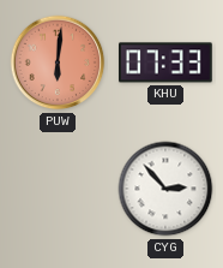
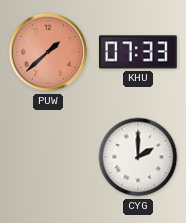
PUW: 6:01 -> 1:38
CYG: 2:53 -> 2:00
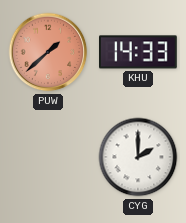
KHU: 07:33 -> 14:33
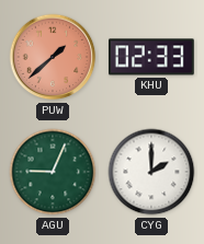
KHU: 14:33 -> 02:33
AGU: none -> 9:04
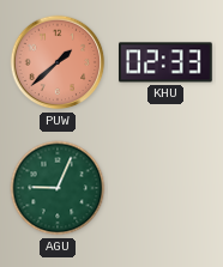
CYG: 2:00 -> none
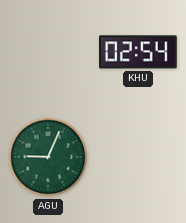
PUW: 1:38 -> none
KHU: 02:33 -> 02:54
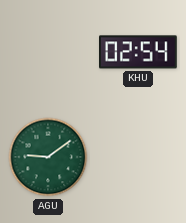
AGU: 9:04 -> 9:09
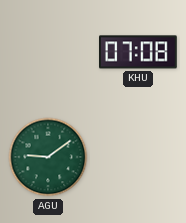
KHU: 02:54 -> 07:08
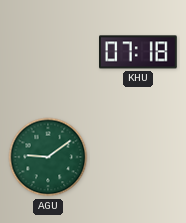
KHU: 07:08 -> 07:18
